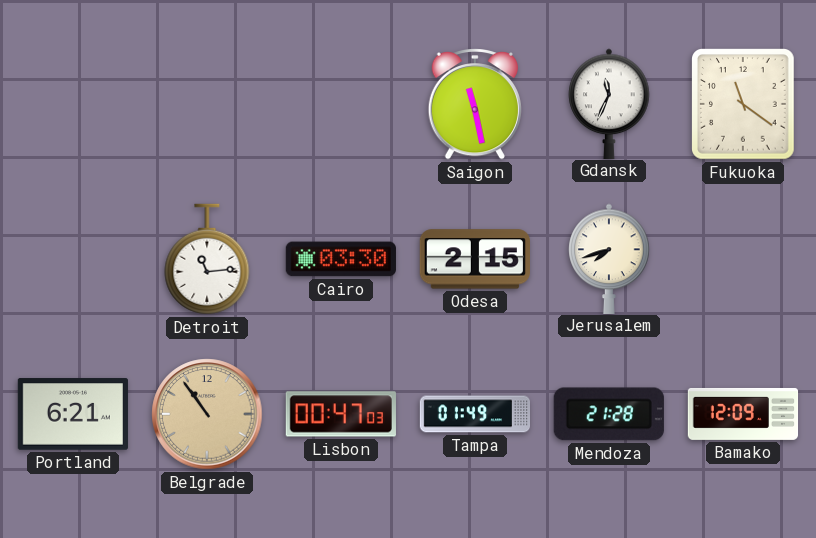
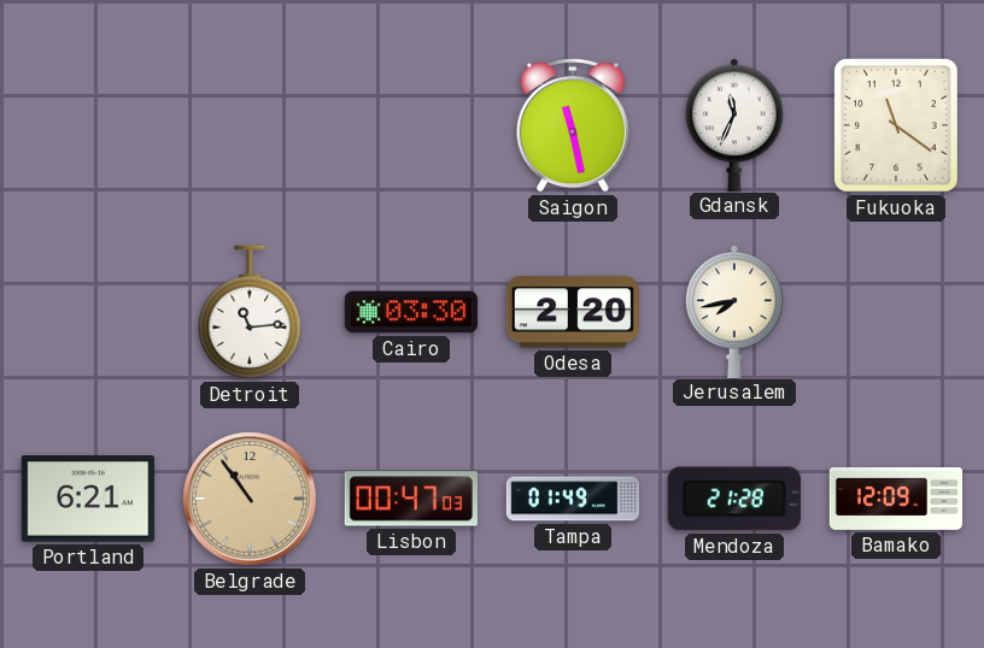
Odesa: 2:15 -> 2:20
Jerusalem: 7:42 -> 7:43
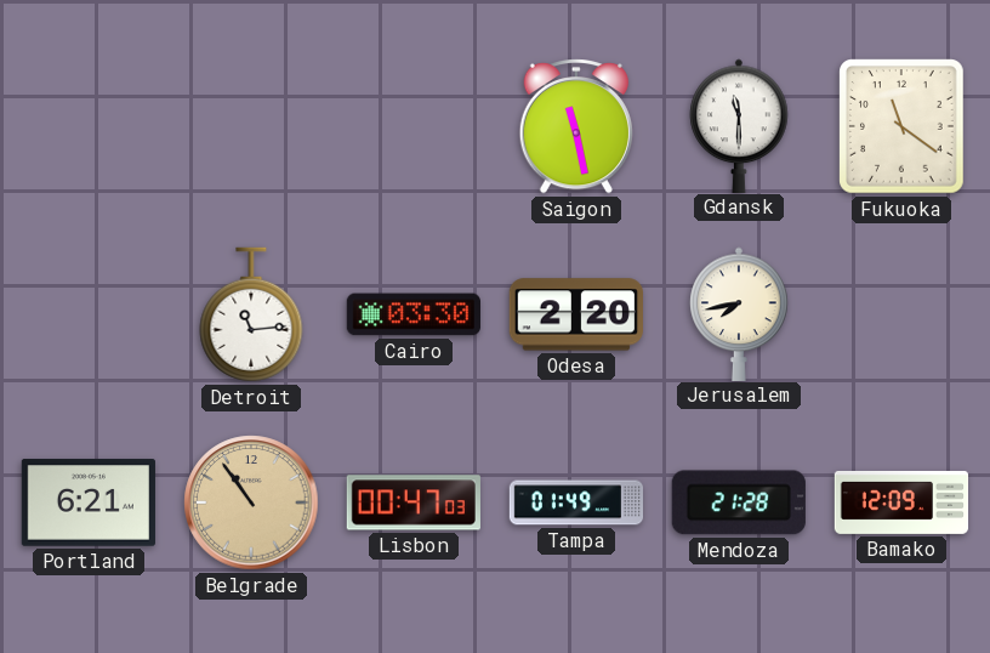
Gdansk: 11:34 -> 11:30
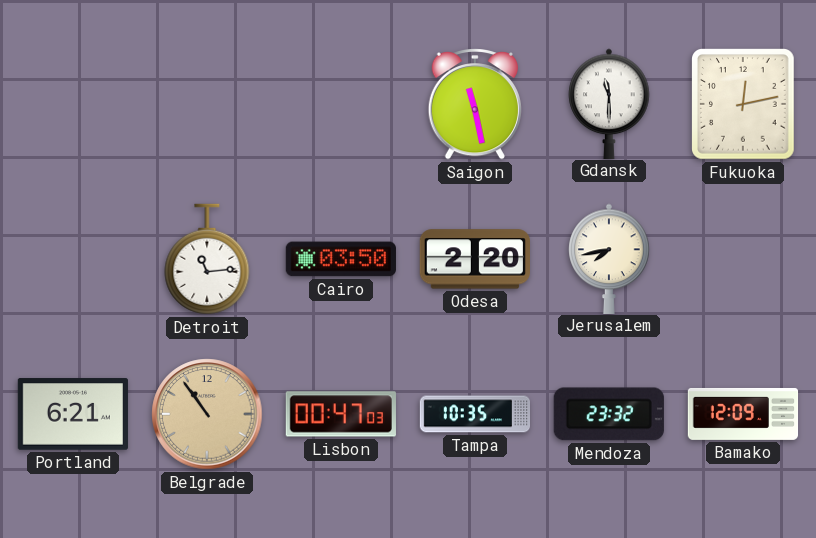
Fukuoka: 11:21 -> 12:13
Cairo: 03:30 -> 03:50
Tampa: 01:49 -> 10:35
Mendoza: 21:28 -> 23:32
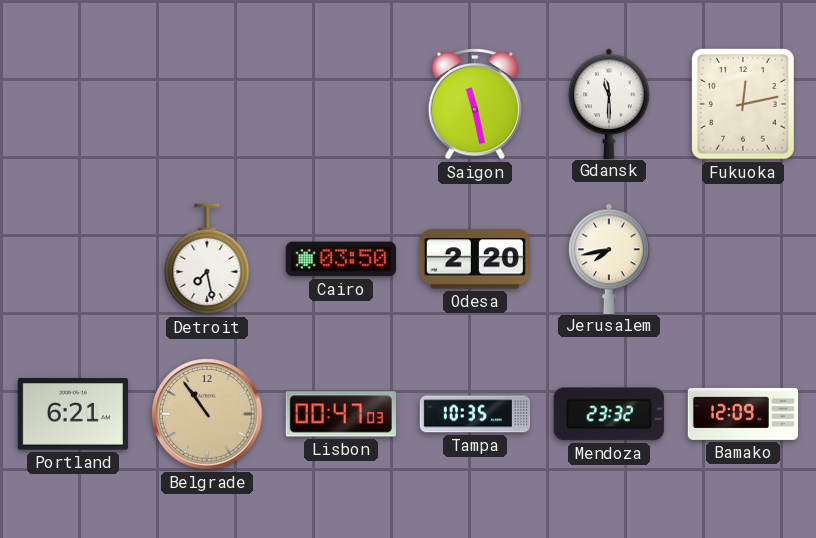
Detroit: 11:14 -> 7:28
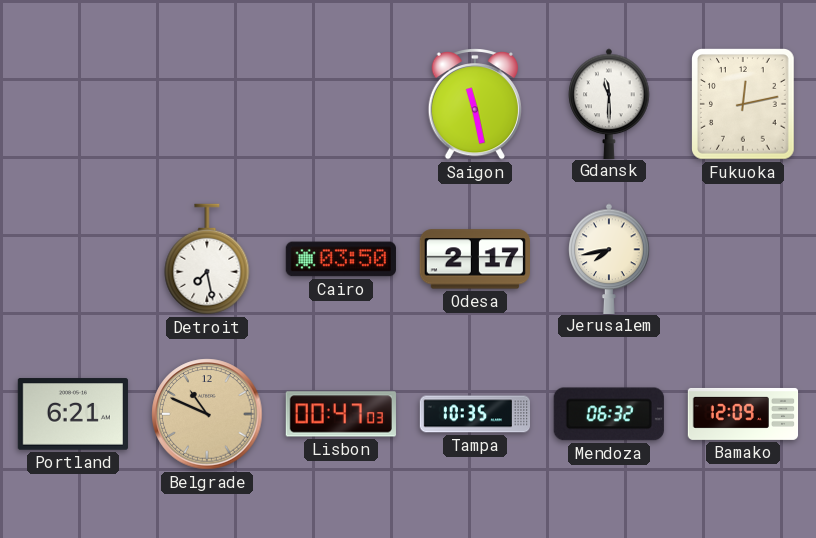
Odesa: 2:20 -> 2:17
Belgrade: 10:54 -> 10:49
Mendoza: 23:32 -> 06:32
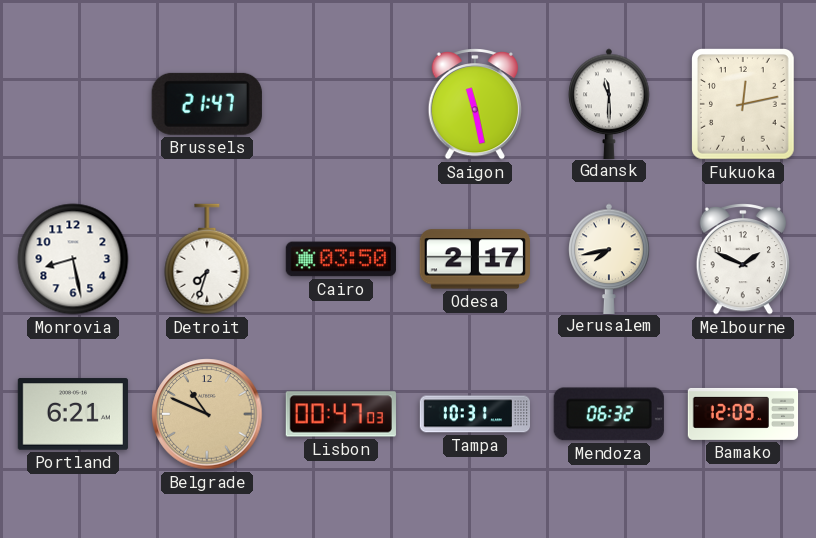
Brussels: none -> 21:47
Monrovia: none -> 8:28
Detroit: 7:28 -> 7:33
Melbourne: none -> 1:49
Tampa: 10:35 -> 10:31
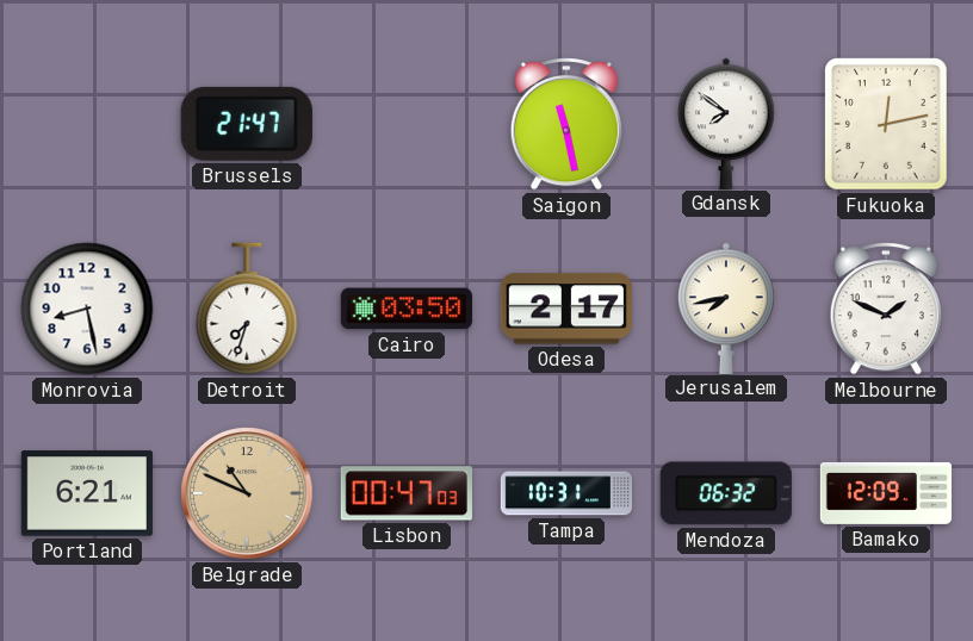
Gdansk: 11:30 -> 7:51
